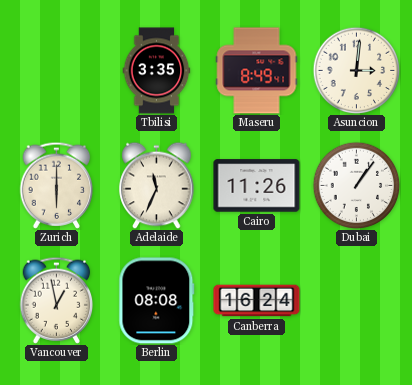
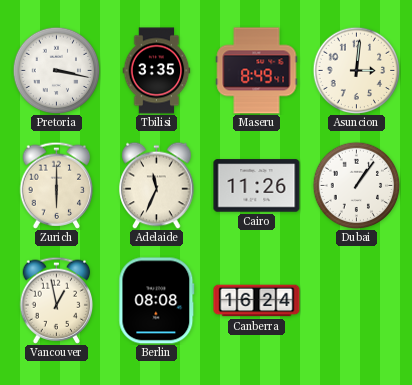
Pretoria: none -> 3:17
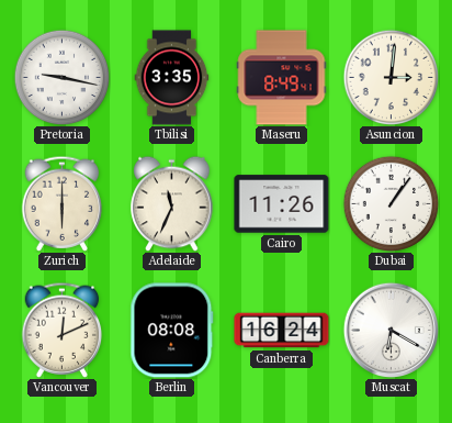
Pretoria: 3:17 -> 9:17
Vancouver: 12:58 -> 12:11
Muscat: none -> 6:20
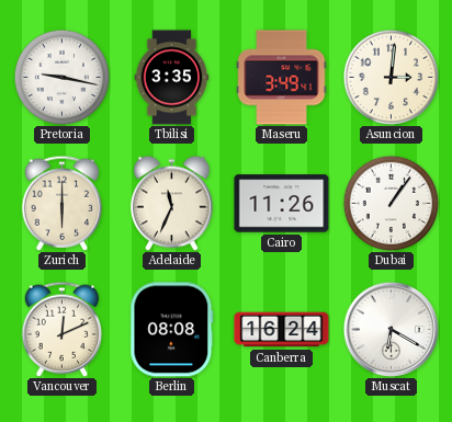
Maseru: 8:49 -> 3:49
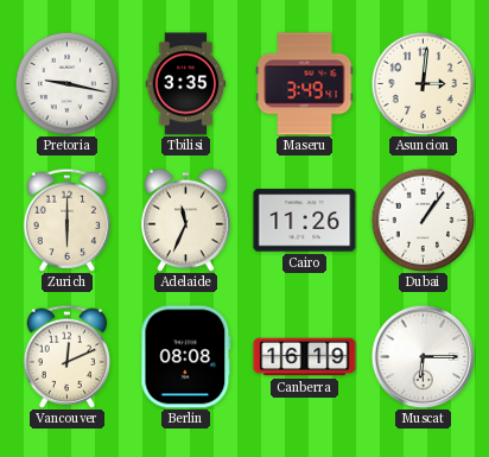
Canberra: 16:24 -> 16:19
Muscat: 6:20 -> 6:15
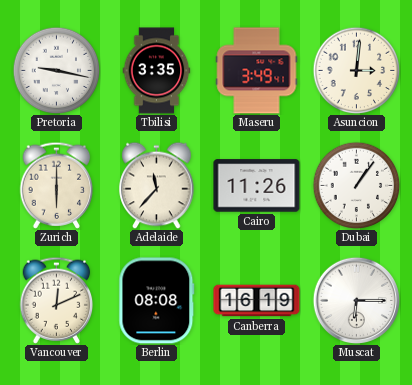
Adelaide: 11:34 -> 11:37
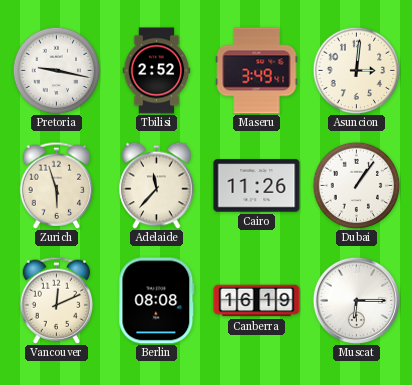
Tbilisi: 3:35 -> 2:52
Zurich: 6:00 -> 5:57
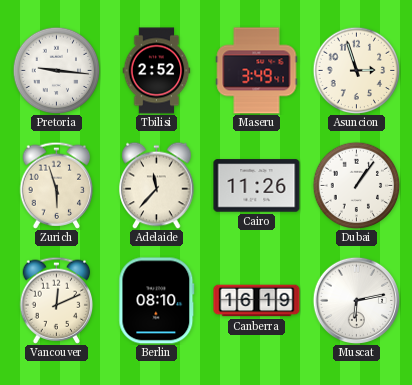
Pretoria: 9:17 -> 9:16
Asuncion: 3:01 -> 2:57
Berlin: 08:08 -> 08:10
Muscat: 6:15 -> 6:13
